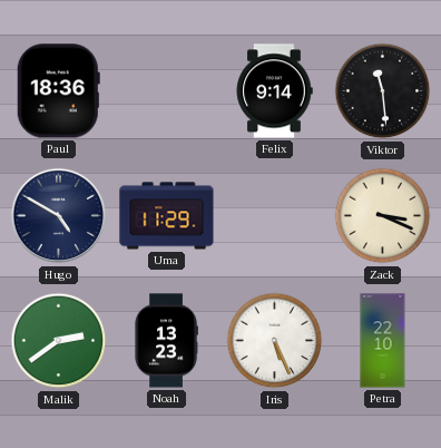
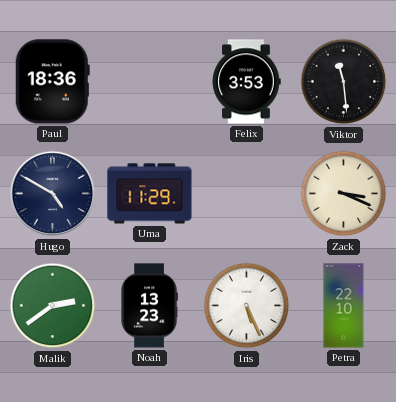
Felix: 9:14 -> 3:53
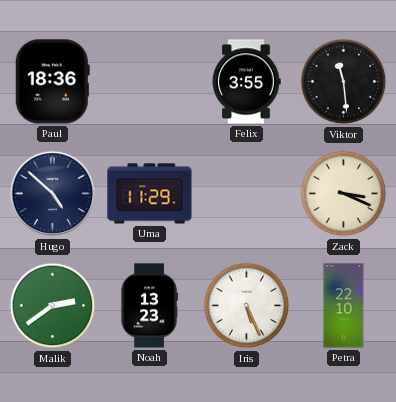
Felix: 3:53 -> 3:55
Hugo: 4:50 -> 4:52
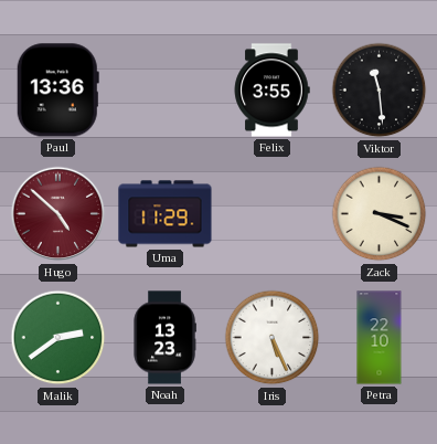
Paul: 18:36 -> 13:36
Hugo dial: navy -> burgundy
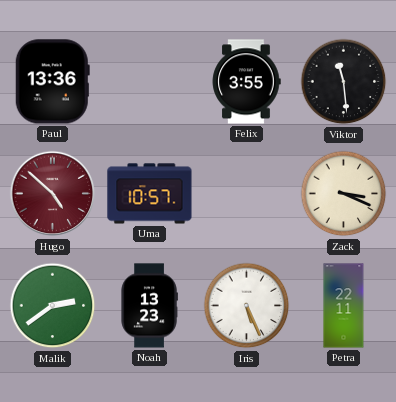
Uma: 11:29 -> 10:57
Petra: 22:10 -> 22:11
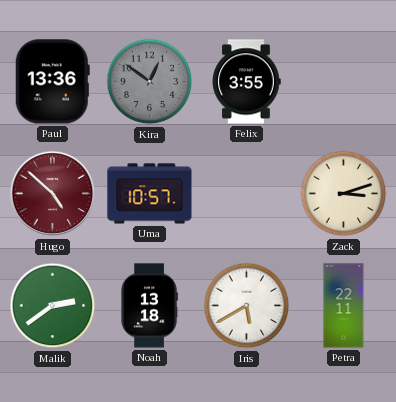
Kira: none -> 12:51
Viktor: 11:29 -> none
Zack: 3:19 -> 3:12
Noah: 13:23 -> 13:18
Iris: 5:26 -> 5:40
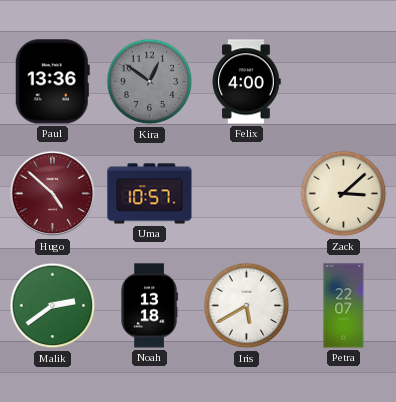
Felix: 3:55 -> 4:00
Zack: 3:12 -> 3:08
Petra: 22:11 -> 22:07
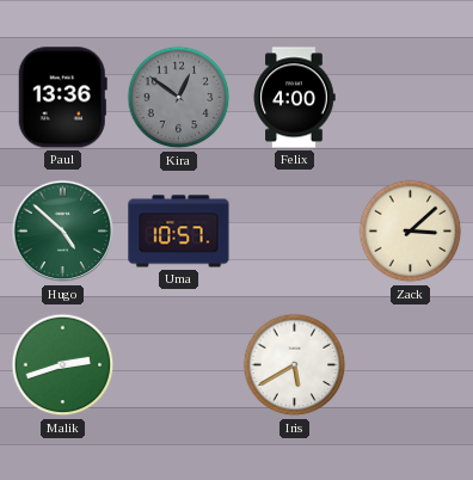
Hugo dial: burgundy -> green
Malik: 2:39 -> 2:42
Noah: 13:18 -> none
Petra: 22:07 -> none
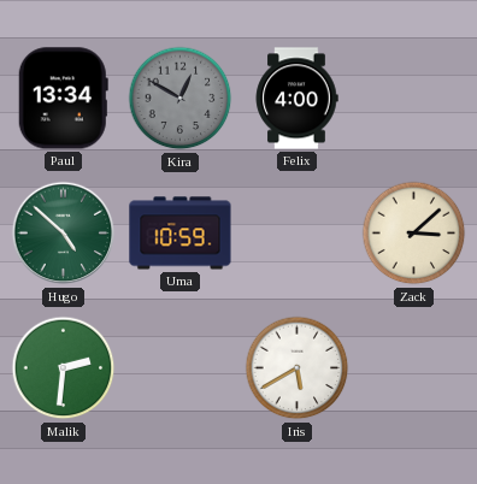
Paul: 13:36 -> 13:34
Kira: 12:51 -> 12:50
Uma: 10:57 -> 10:59
Malik: 2:42 -> 2:31
